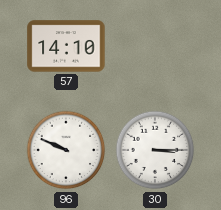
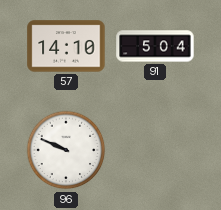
91: none -> 5:04
30: 3:15 -> none
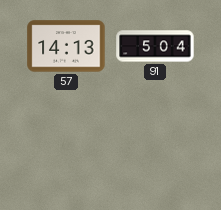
57: 14:10 -> 14:13
96: 9:49 -> none
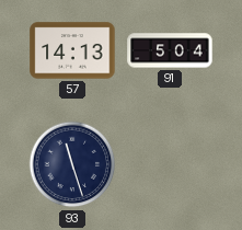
93: none -> 11:27
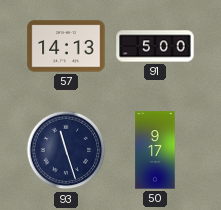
91: 5:04 -> 5:00
50: none -> 9:17
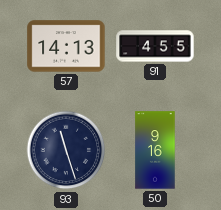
91: 5:00 -> 4:55
50: 9:17 -> 9:16
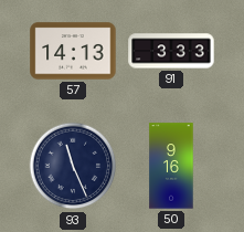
91: 4:55 -> 3:33
93: 11:27 -> 11:26
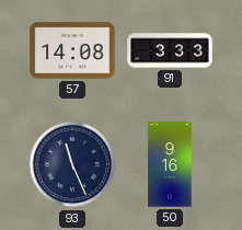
57: 14:13 -> 14:08
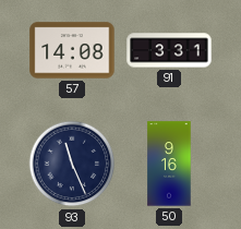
91: 3:33 -> 3:31
